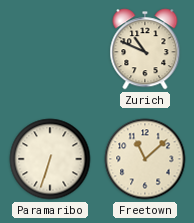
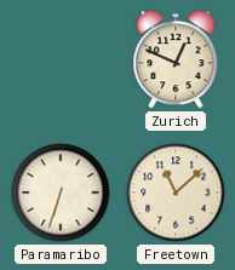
Zurich: 10:49 -> 12:49
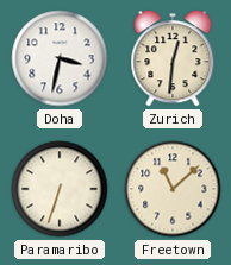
Doha: none -> 3:32
Zurich: 12:49 -> 12:31
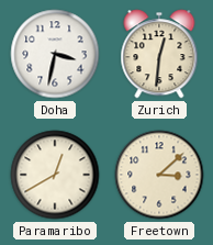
Paramaribo: 6:33 -> 12:40
Freetown: 11:08 -> 3:08
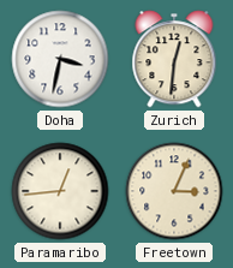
Paramaribo: 12:40 -> 12:44
Freetown: 3:08 -> 3:04
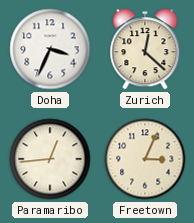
Doha: 3:32 -> 3:34
Zurich: 12:31 -> 12:22
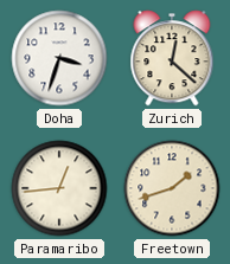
Doha: 3:34 -> 3:33
Freetown: 3:04 -> 1:42
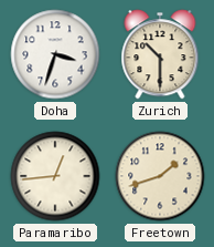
Zurich: 12:22 -> 10:30
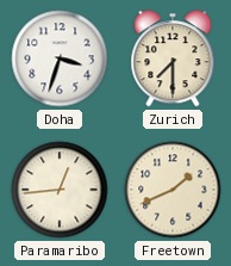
Zurich: 10:30 -> 7:30
Freetown: 1:42 -> 1:41
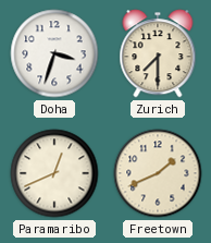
Paramaribo: 12:44 -> 12:41
